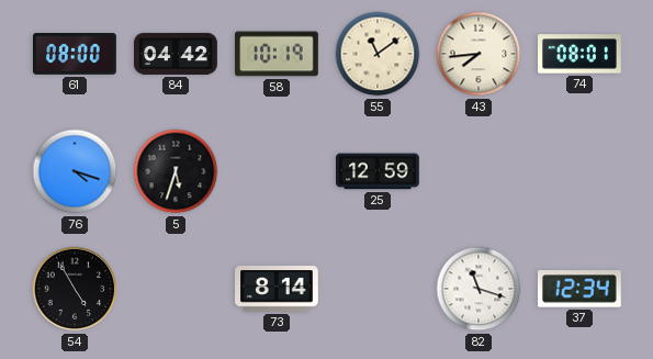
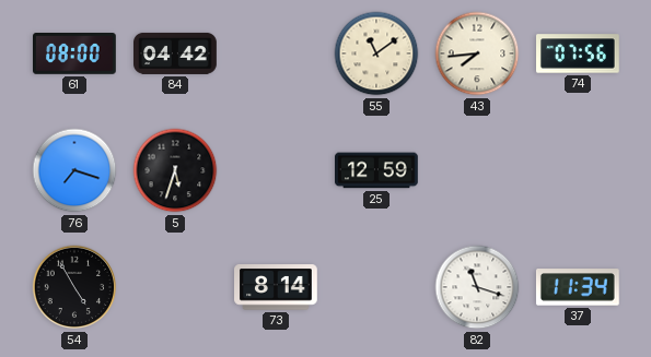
58: 10:19 -> none
74: 08:01 -> 07:56
76: 4:18 -> 7:18
37: 12:34 -> 11:34
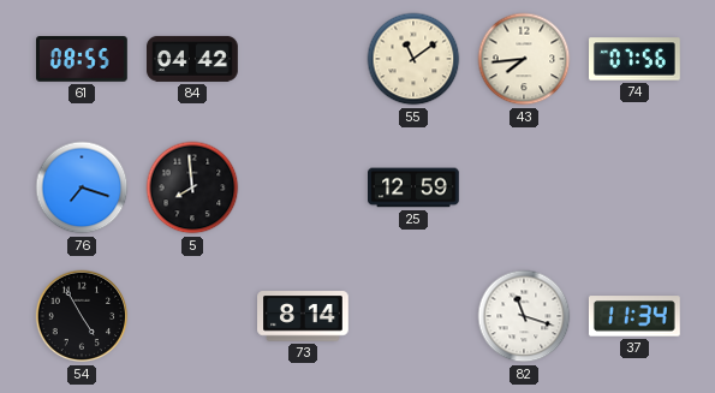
61: 08:00 -> 08:55
5: 5:33 -> 7:59
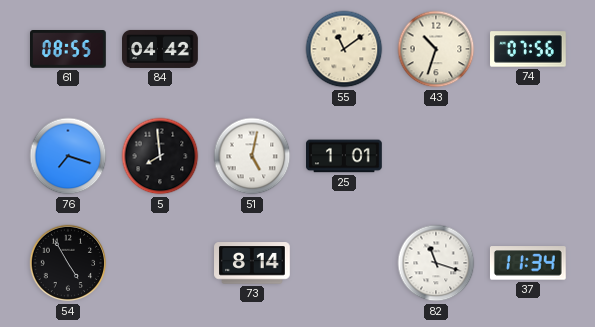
43: 7:44 -> 10:33
51: none -> 5:02
25: 12:59 -> 1:01
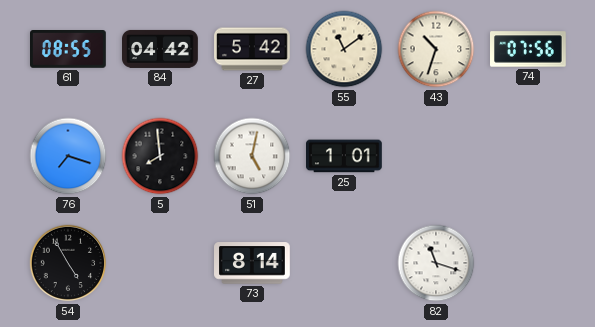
27: none -> 5:42
37: 11:34 -> none
